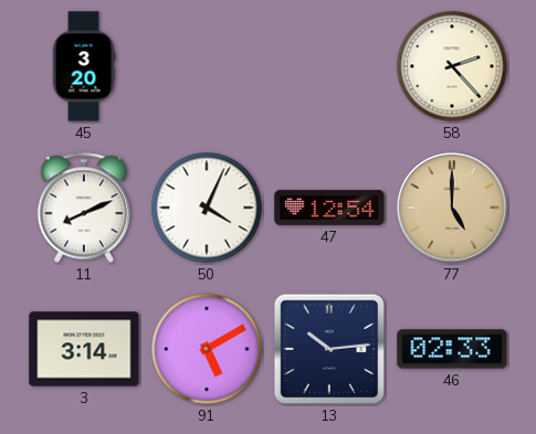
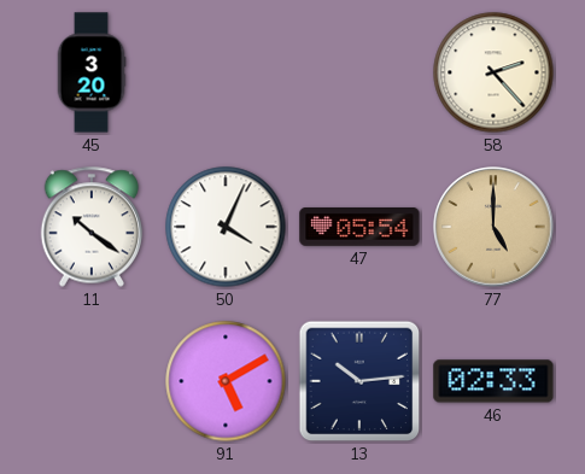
11: 8:11 -> 10:21
47: 12:54 -> 05:54
3: 3:14 -> none
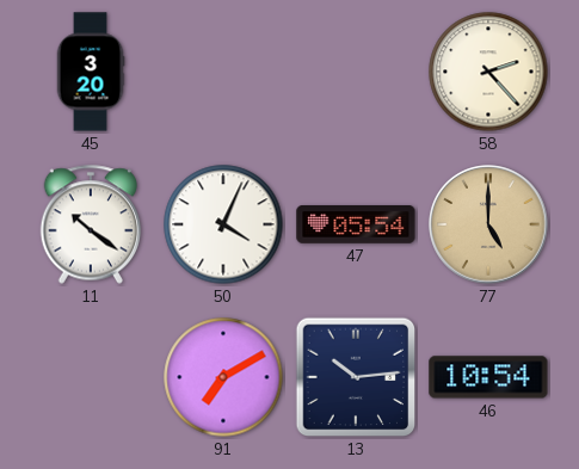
91: 5:10 -> 7:10
46: 02:33 -> 10:54
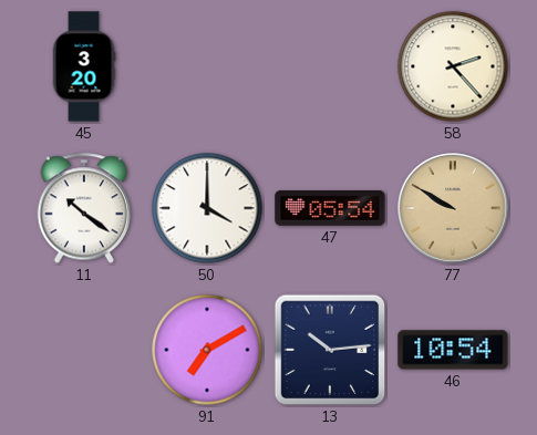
50: 4:04 -> 4:00
77: 5:00 -> 9:50
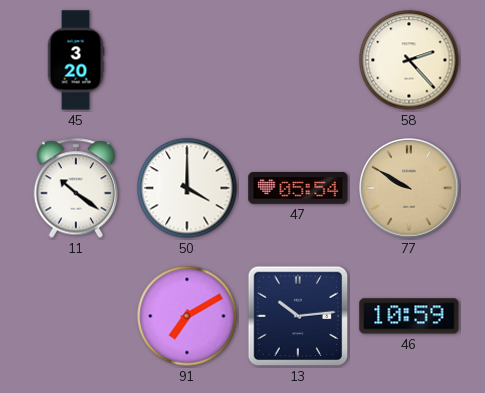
46: 10:54 -> 10:59
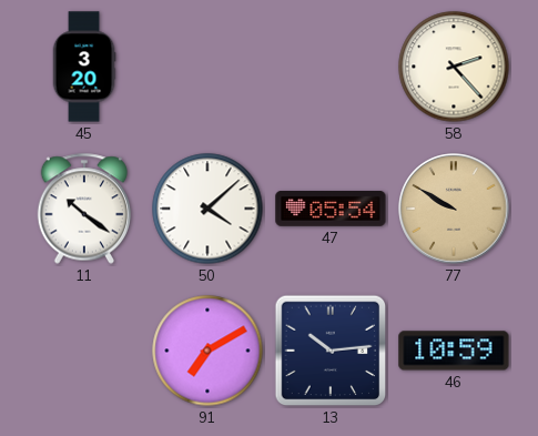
50: 4:00 -> 4:08
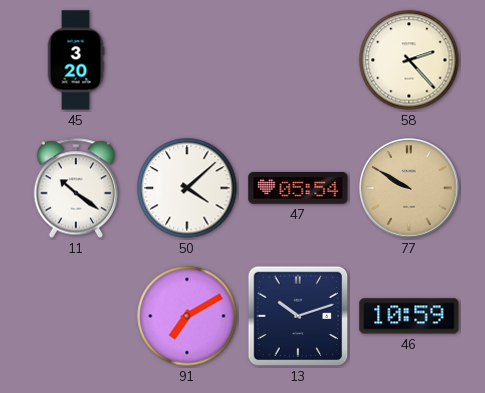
13: 10:14 -> 10:12
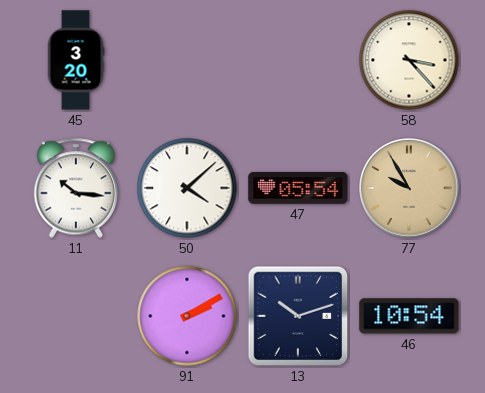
58: 2:23 -> 3:23
11: 10:21 -> 10:16
77: 9:50 -> 9:55
91: 7:10 -> 2:10
46: 10:59 -> 10:54
